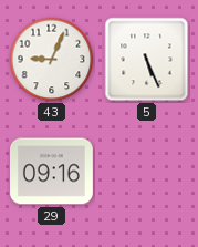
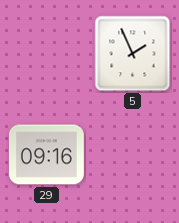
43: 9:04 -> none
5: 5:26 -> 1:56
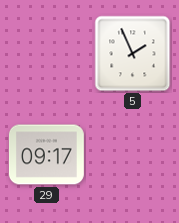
29: 09:16 -> 09:17
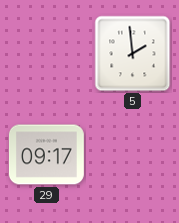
5: 1:56 -> 1:59
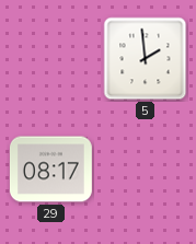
29: 09:17 -> 08:17
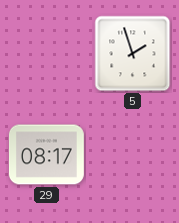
5: 1:59 -> 1:57
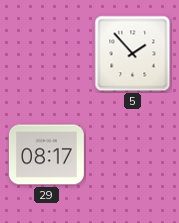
5: 1:57 -> 1:53
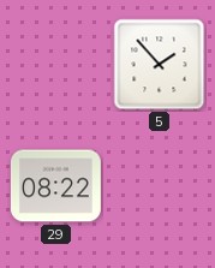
29: 08:17 -> 08:22
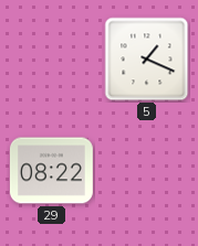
5: 1:53 -> 1:19
